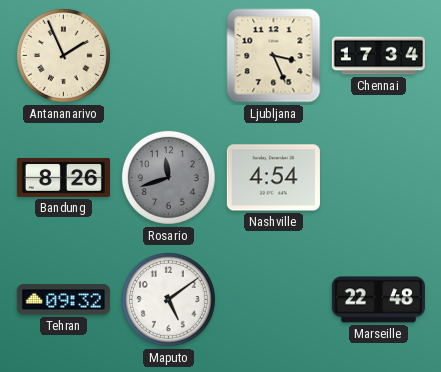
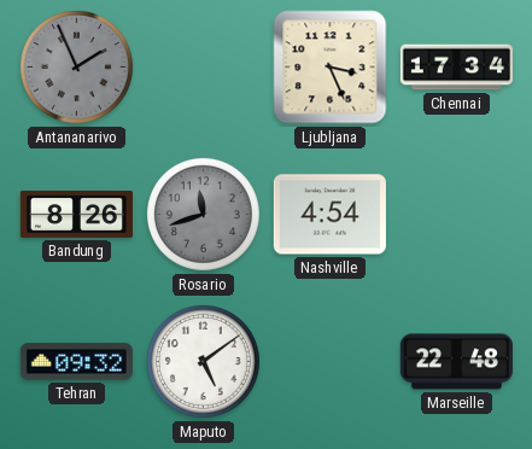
Antananarivo dial: cream -> grey
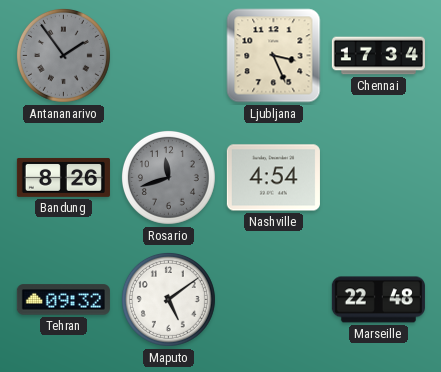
Antananarivo: 1:56 -> 1:54
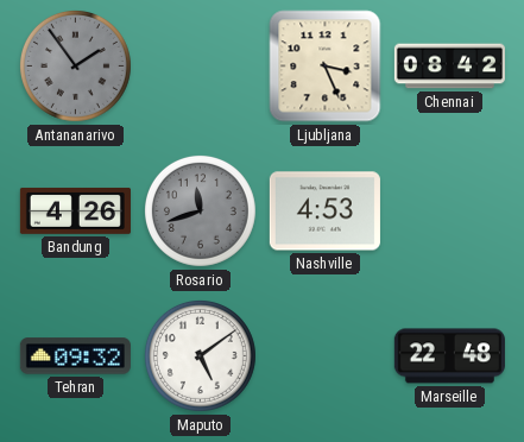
Chennai: 17:34 -> 08:42
Bandung: 8:26 -> 4:26
Nashville: 4:54 -> 4:53
